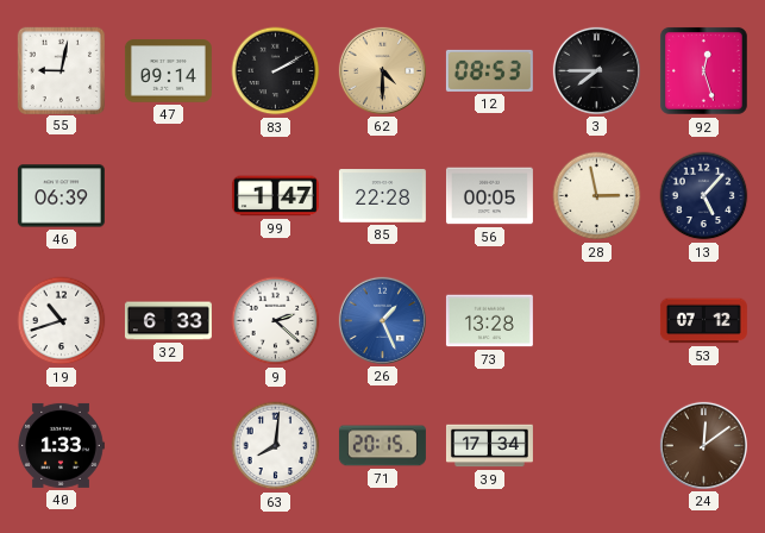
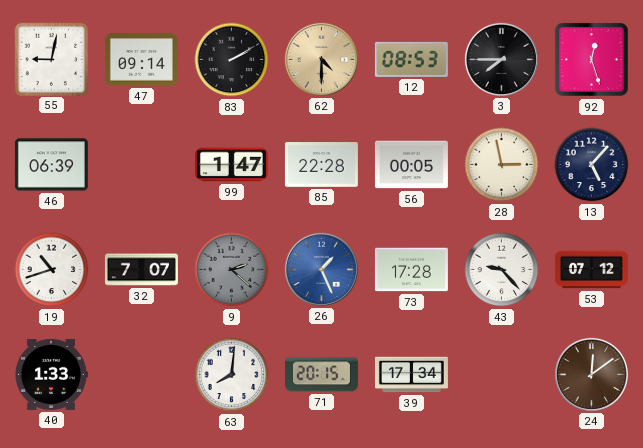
32: 6:33 -> 7:07
9 dial: white -> grey
73: 13:28 -> 17:28
43: none -> 9:23
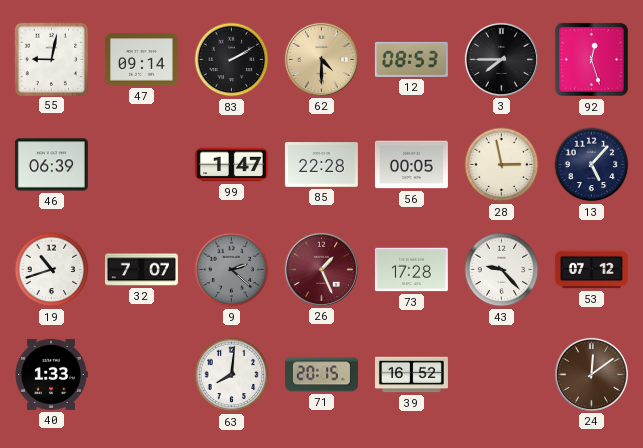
26 dial: blue -> burgundy
39: 17:34 -> 16:52
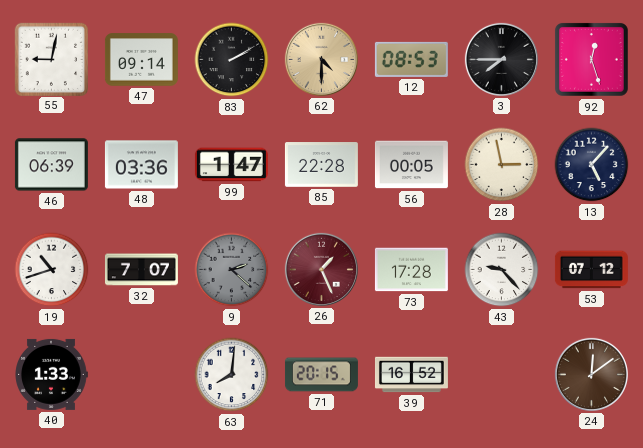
48: none -> 03:36
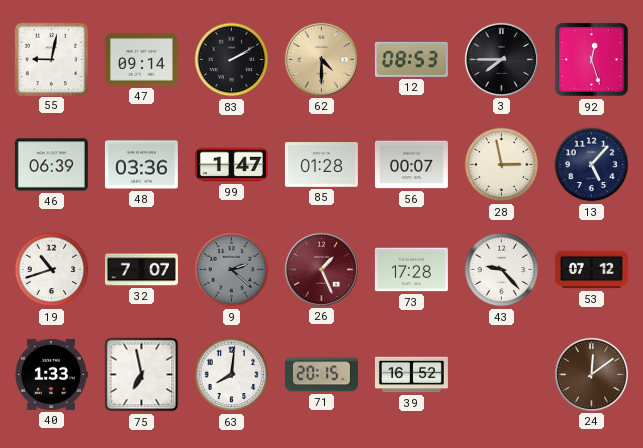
85: 22:28 -> 01:28
56: 00:05 -> 00:07
75: none -> 6:58
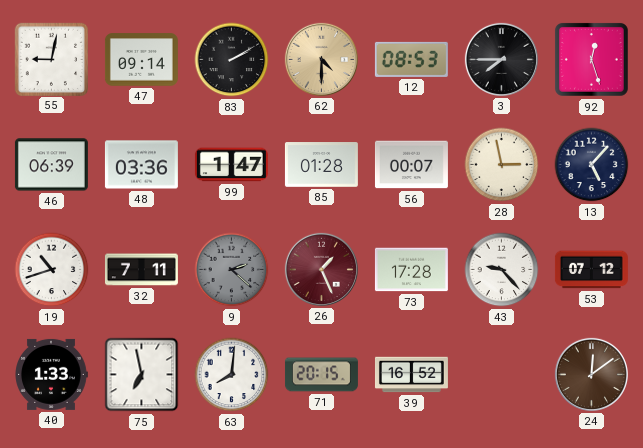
32: 7:07 -> 7:11
